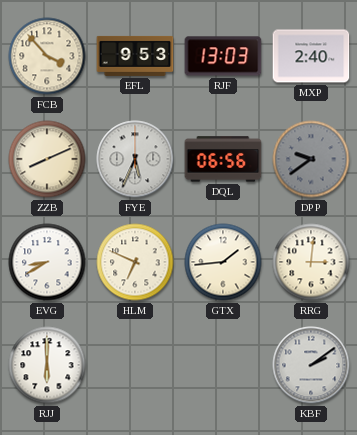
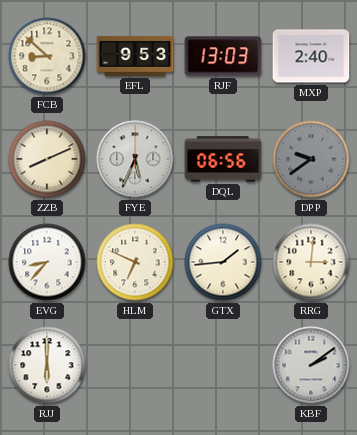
FCB: 3:53 -> 8:52
EVG: 8:40 -> 8:37
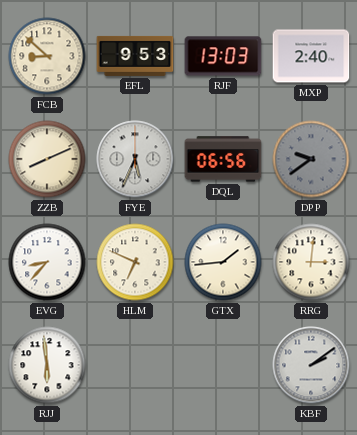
RJJ: 6:00 -> 5:59
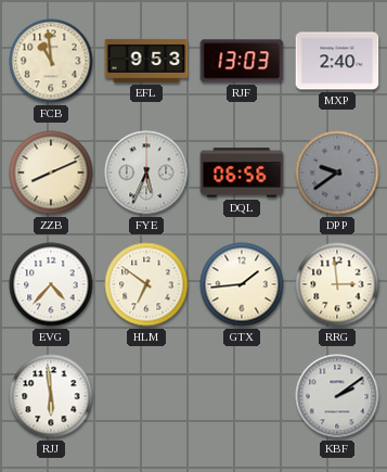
FCB: 8:52 -> 10:59
EVG: 8:37 -> 4:37
HLM: 6:49 -> 6:51
RRG: 3:01 -> 2:59
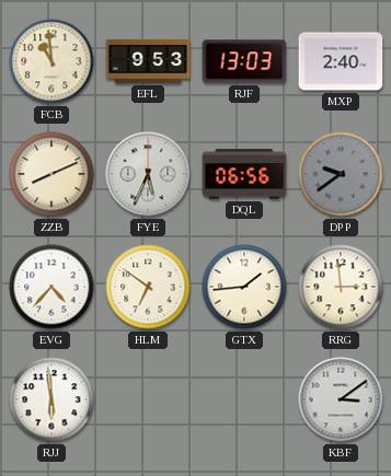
KBF: 2:09 -> 3:09
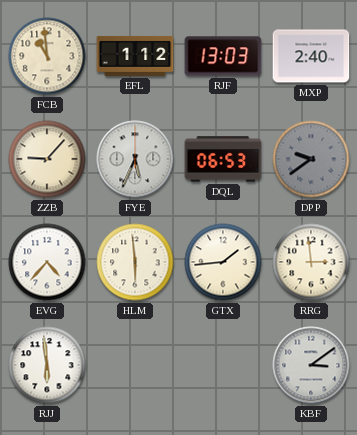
EFL: 9:53 -> 1:12
ZZB: 8:11 -> 9:07
DQL: 06:56 -> 06:53
HLM: 6:51 -> 5:59
